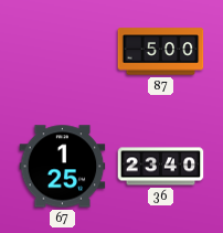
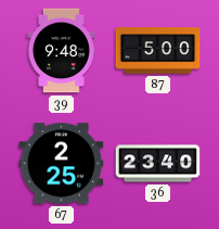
39: none -> 9:48
67: 1:25 -> 2:25
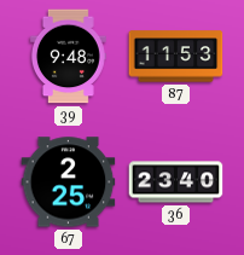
87: 5:00 -> 11:53
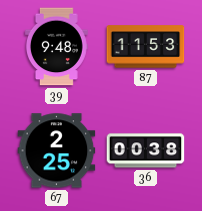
36: 23:40 -> 00:38
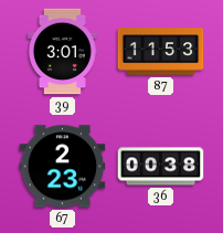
39: 9:48 -> 3:01
67: 2:25 -> 2:23
